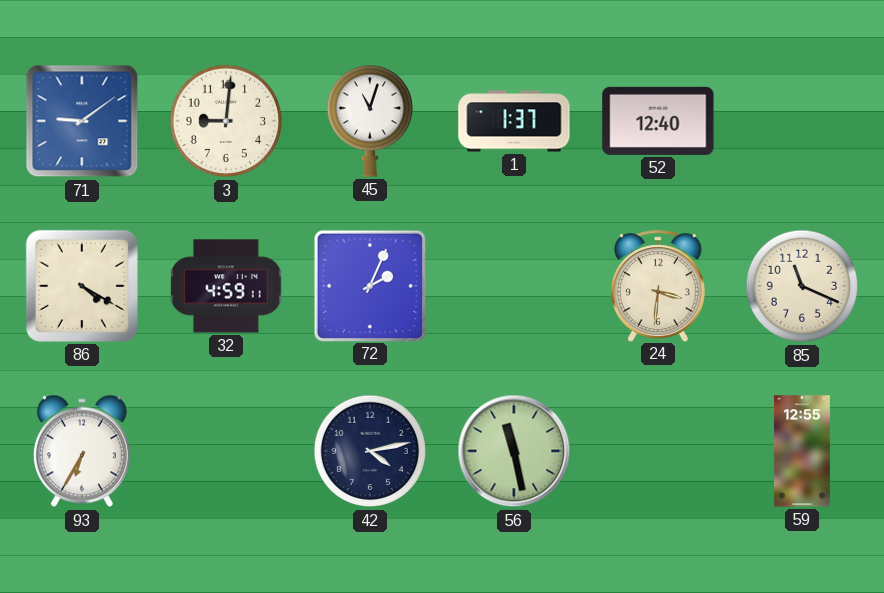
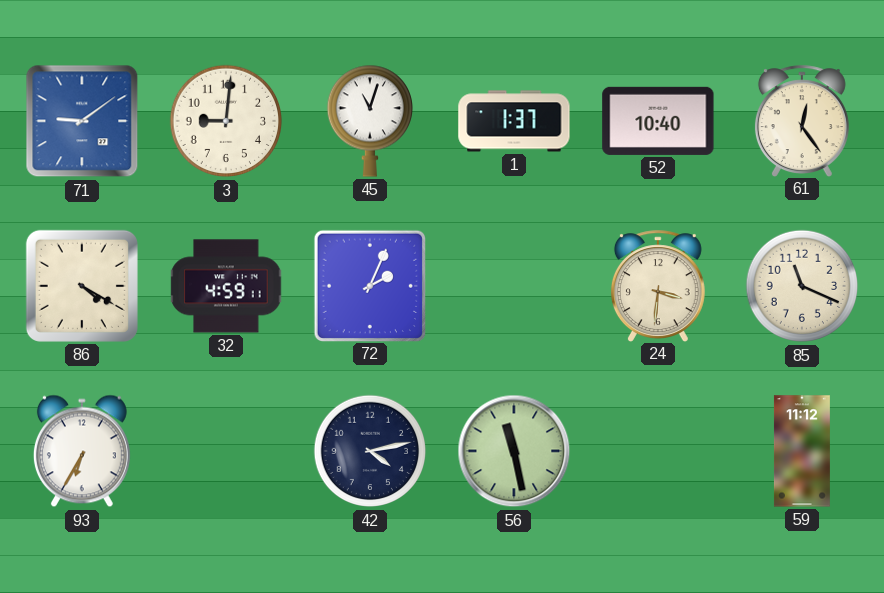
52: 12:40 -> 10:40
61: none -> 12:24
59: 12:55 -> 11:12
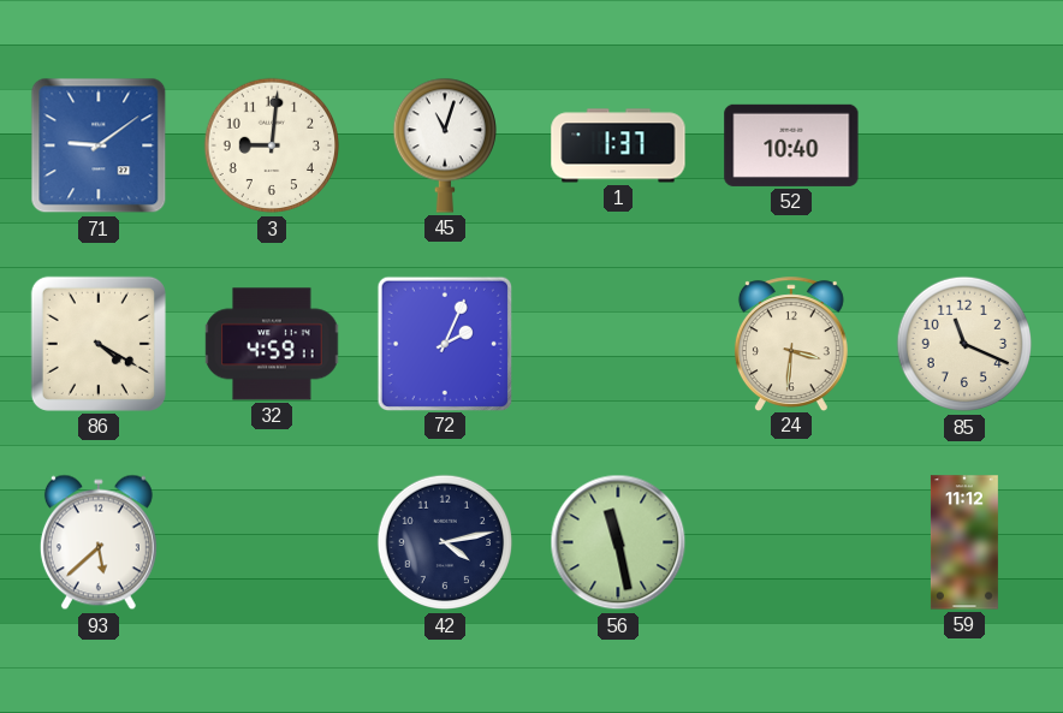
61: 12:24 -> none
93: 6:35 -> 5:38
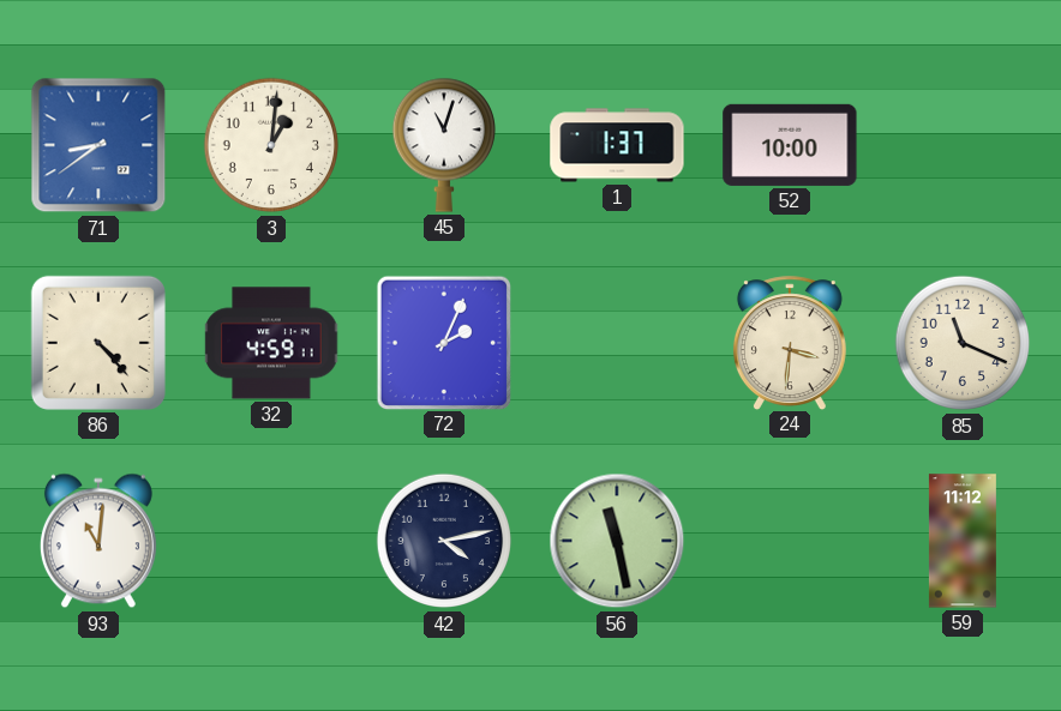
71: 9:09 -> 8:39
3: 9:01 -> 1:01
52: 10:40 -> 10:00
86: 4:20 -> 4:23
93: 5:38 -> 11:01
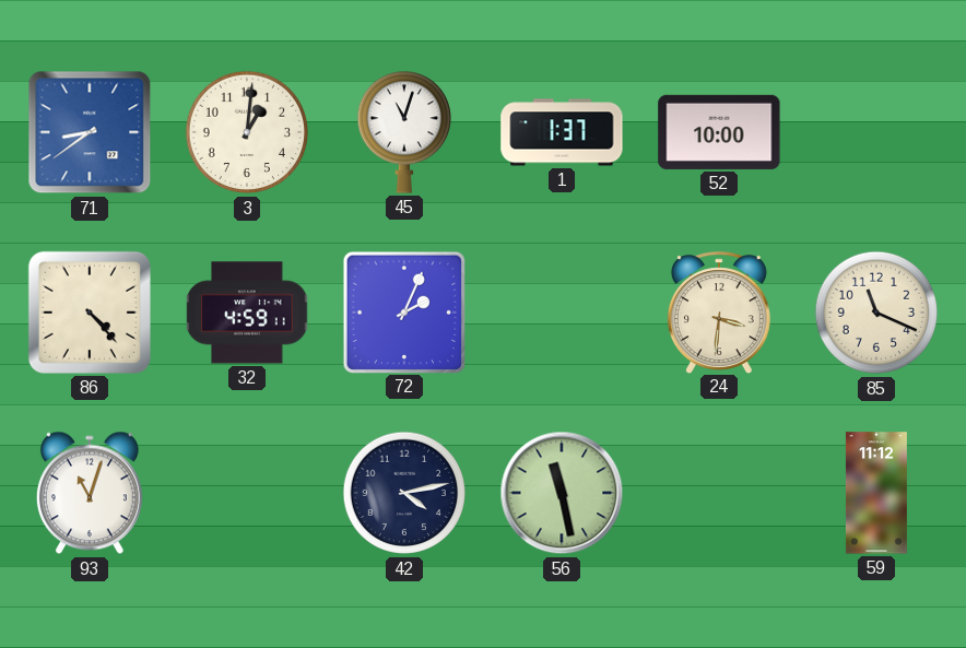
93: 11:01 -> 11:03
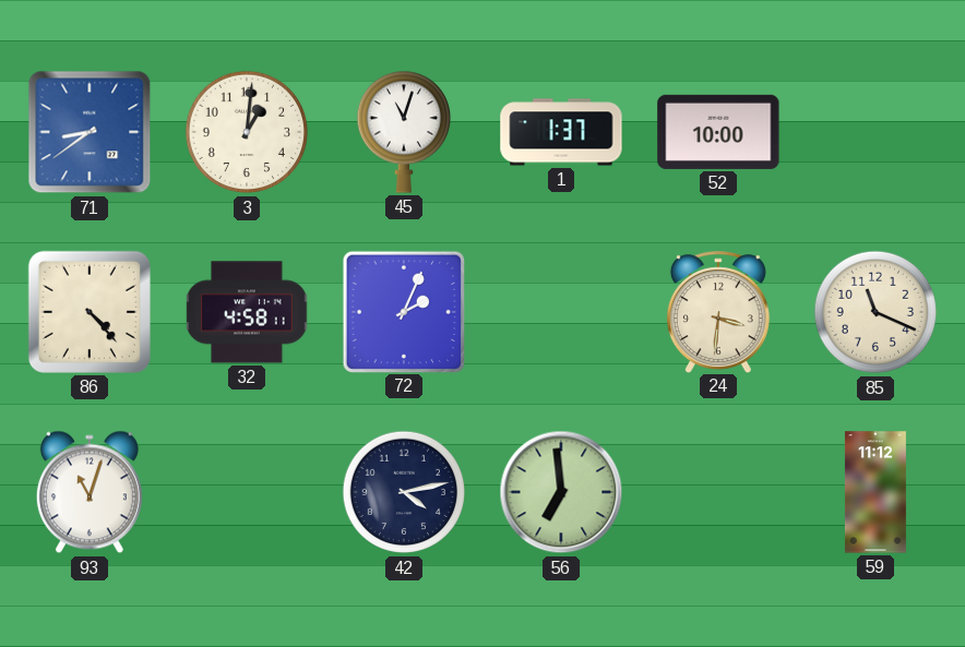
32: 4:59 -> 4:58
56: 11:28 -> 6:59
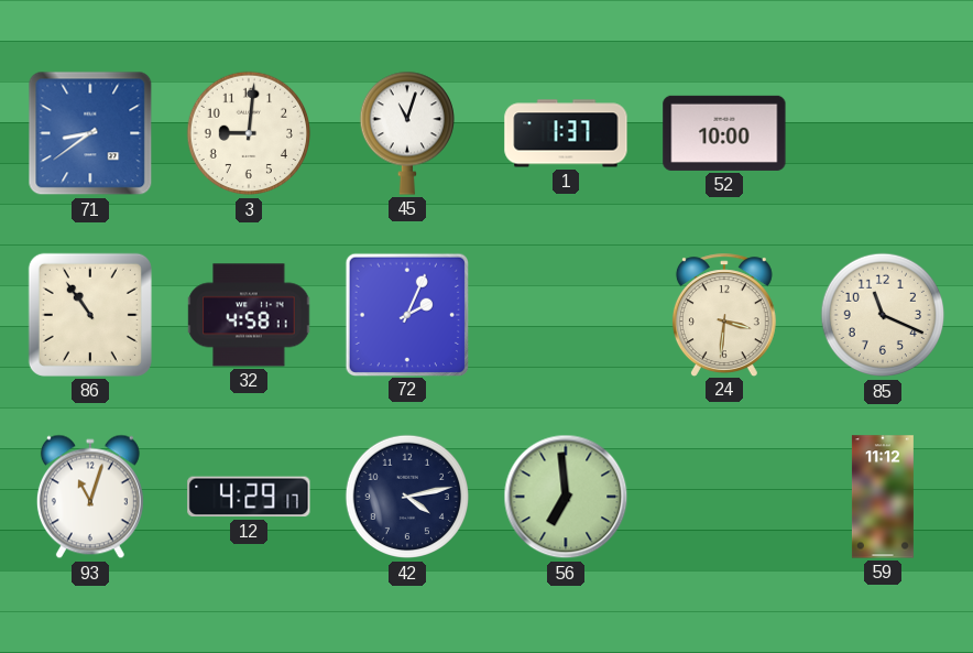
3: 1:01 -> 9:01
86: 4:23 -> 10:54
12: none -> 4:29
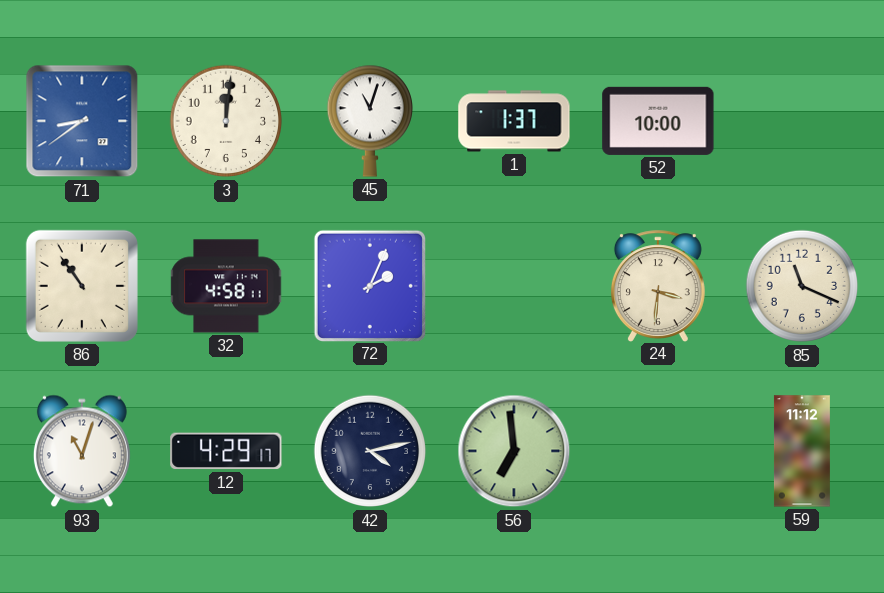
3: 9:01 -> 12:01
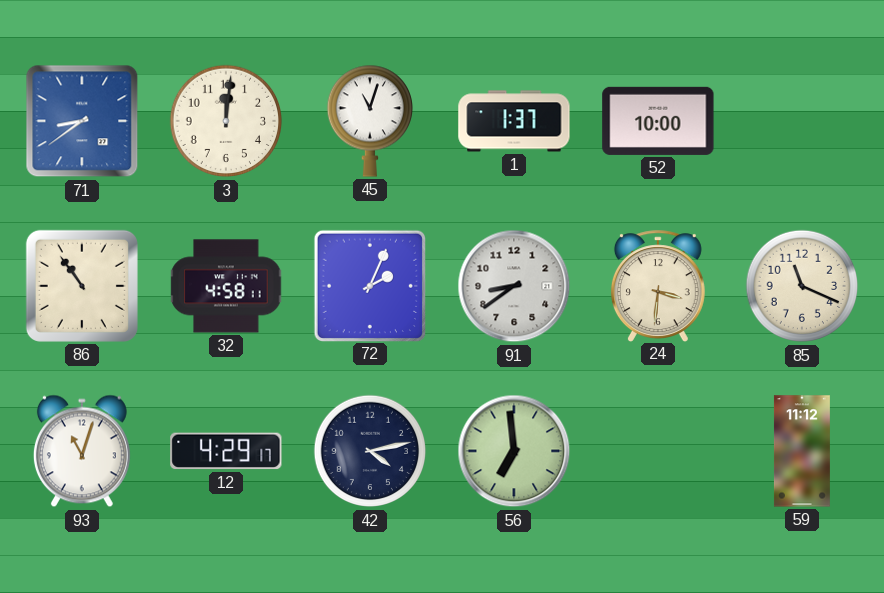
91: none -> 8:39
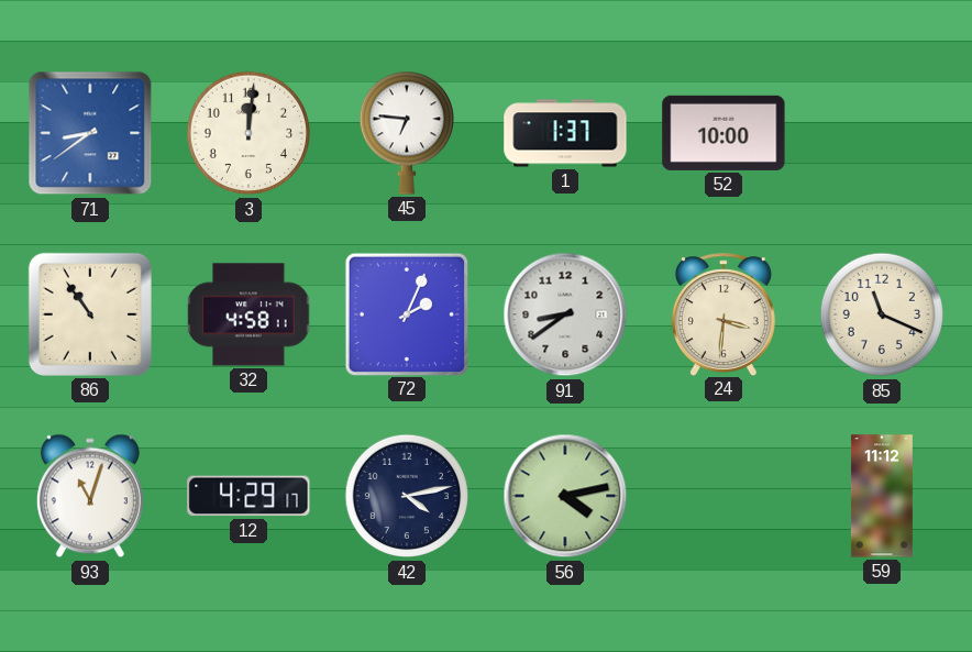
45: 11:03 -> 6:46
56: 6:59 -> 4:13
